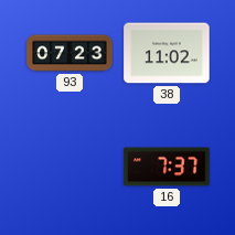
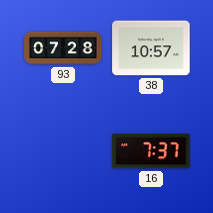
93: 07:23 -> 07:28
38: 11:02 -> 10:57
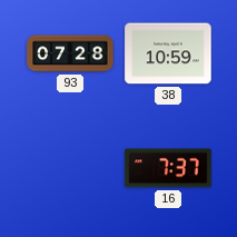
38: 10:57 -> 10:59
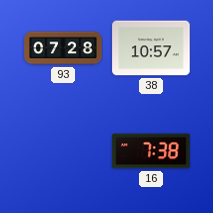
38: 10:59 -> 10:57
16: 7:37 -> 7:38
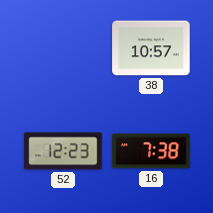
93: 07:28 -> none
52: none -> 12:23
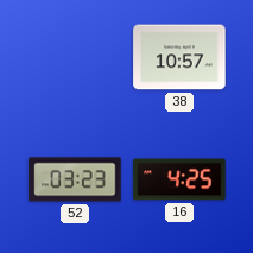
52: 12:23 -> 03:23
16: 7:38 -> 4:25
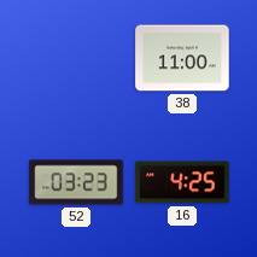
38: 10:57 -> 11:00
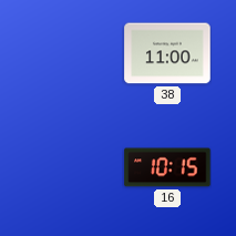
52: 03:23 -> none
16: 4:25 -> 10:15
